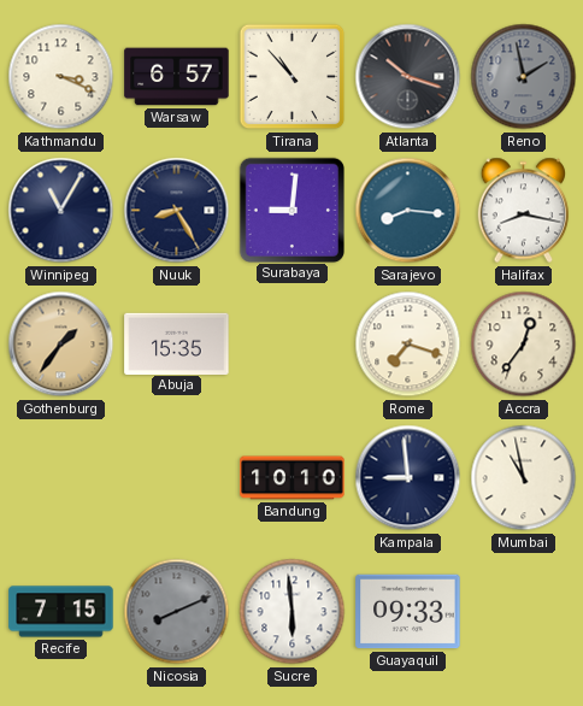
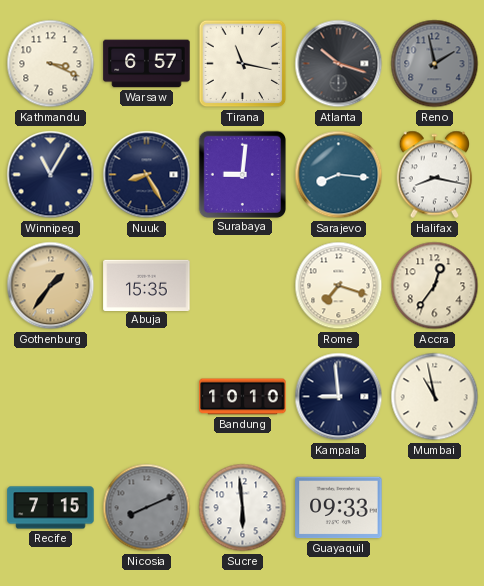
Tirana: 10:53 -> 11:17
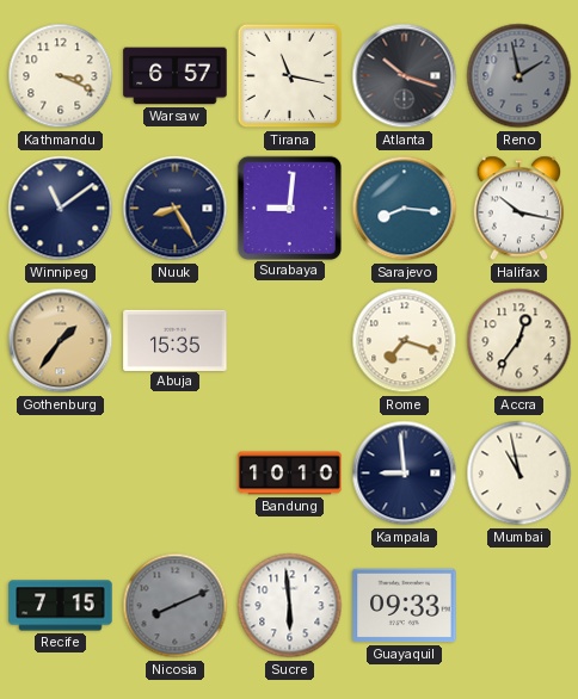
Winnipeg: 11:05 -> 11:09
Halifax: 8:17 -> 10:17
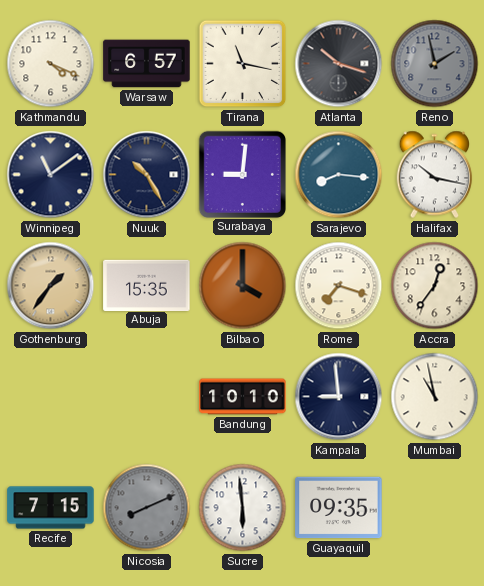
Kathmandu: 3:19 -> 4:19
Nuuk: 8:25 -> 10:25
Bilbao: none -> 4:00
Guayaquil: 09:33 -> 09:35
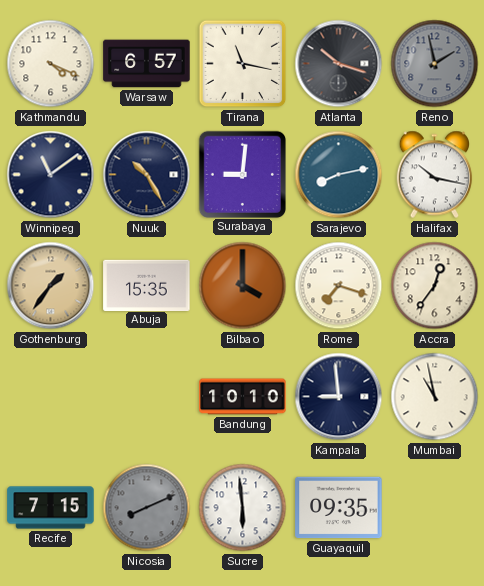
Sarajevo: 8:16 -> 8:13
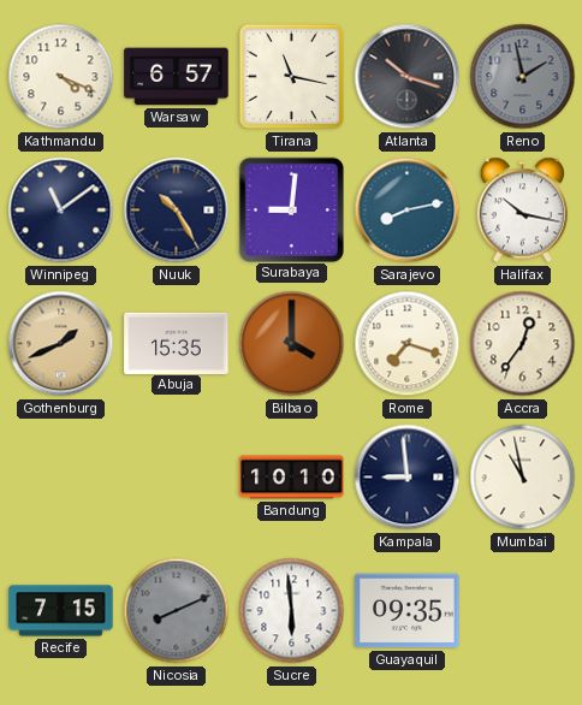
Gothenburg: 1:36 -> 1:41
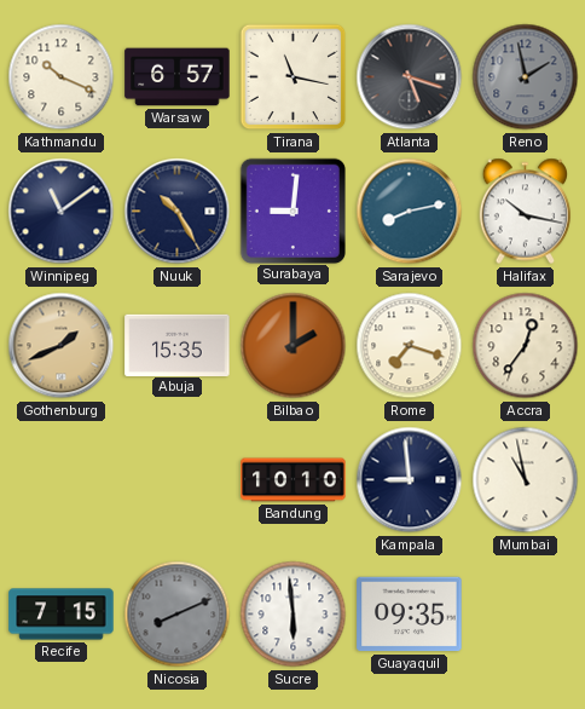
Kathmandu: 4:19 -> 10:19
Atlanta: 10:18 -> 5:18
Bilbao: 4:00 -> 2:00
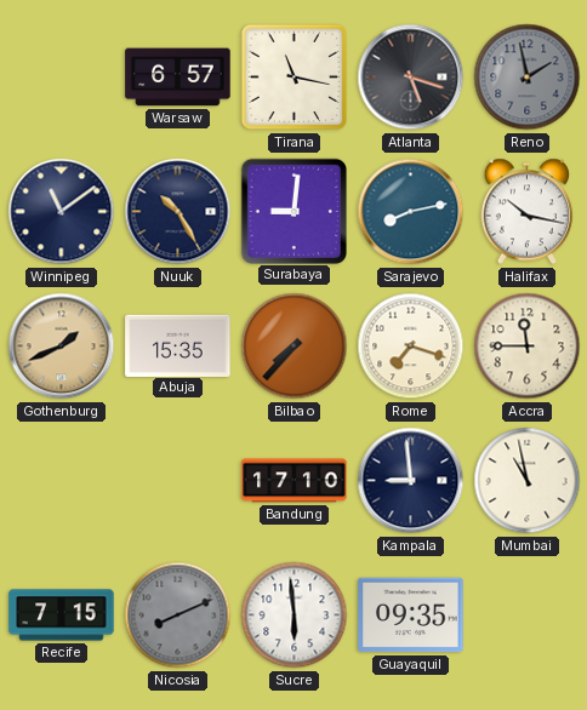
Kathmandu: 10:19 -> none
Bilbao: 2:00 -> 7:37
Accra: 12:36 -> 11:45
Bandung: 10:10 -> 17:10
